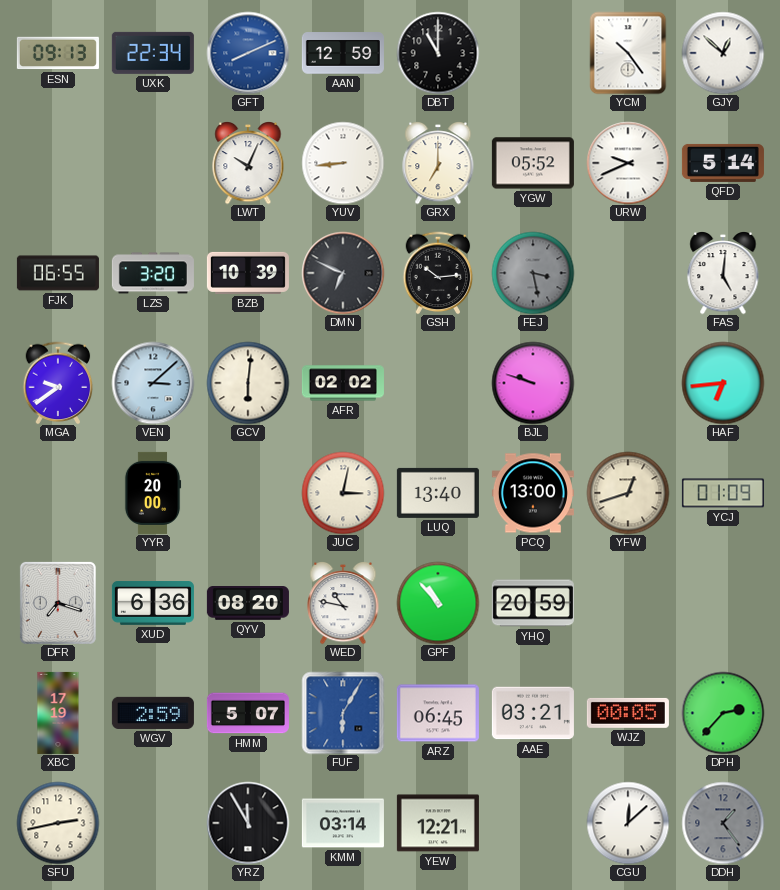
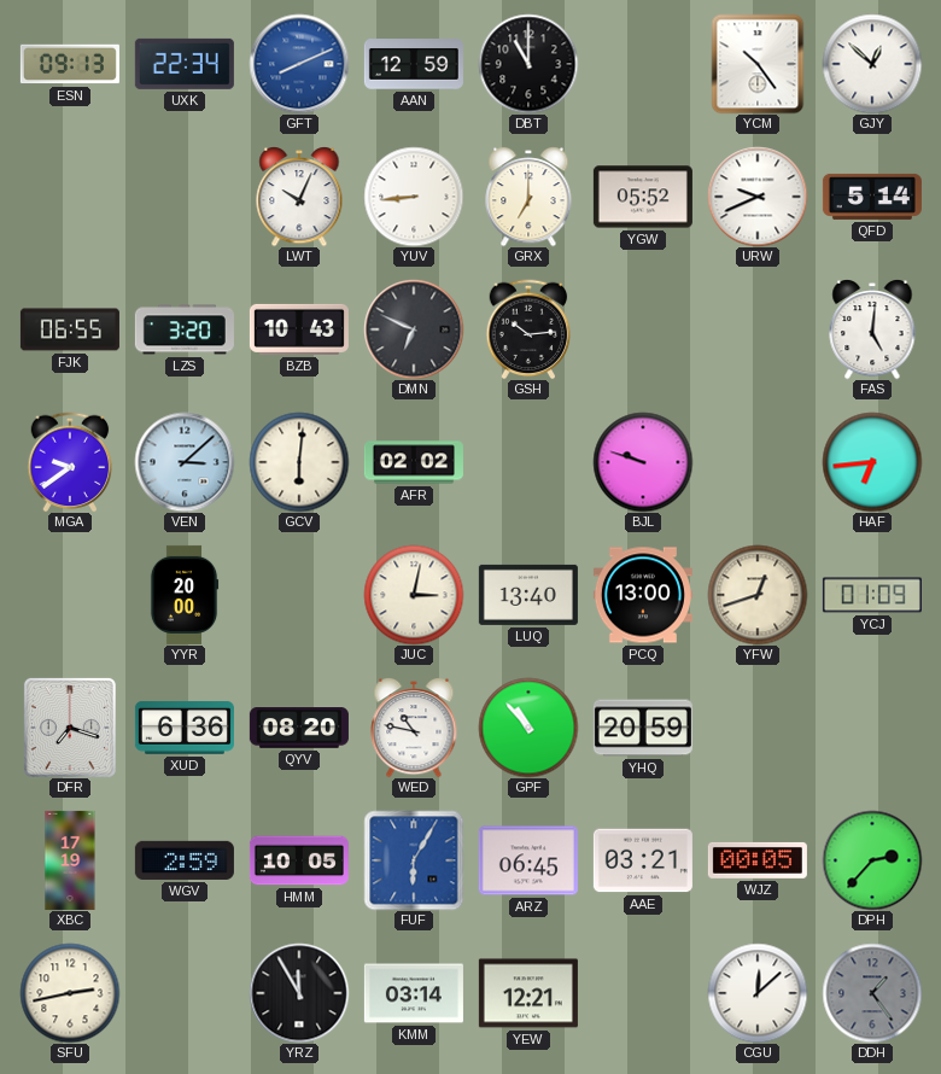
BZB: 10:39 -> 10:43
FEJ: 3:28 -> none
HMM: 5:07 -> 10:05
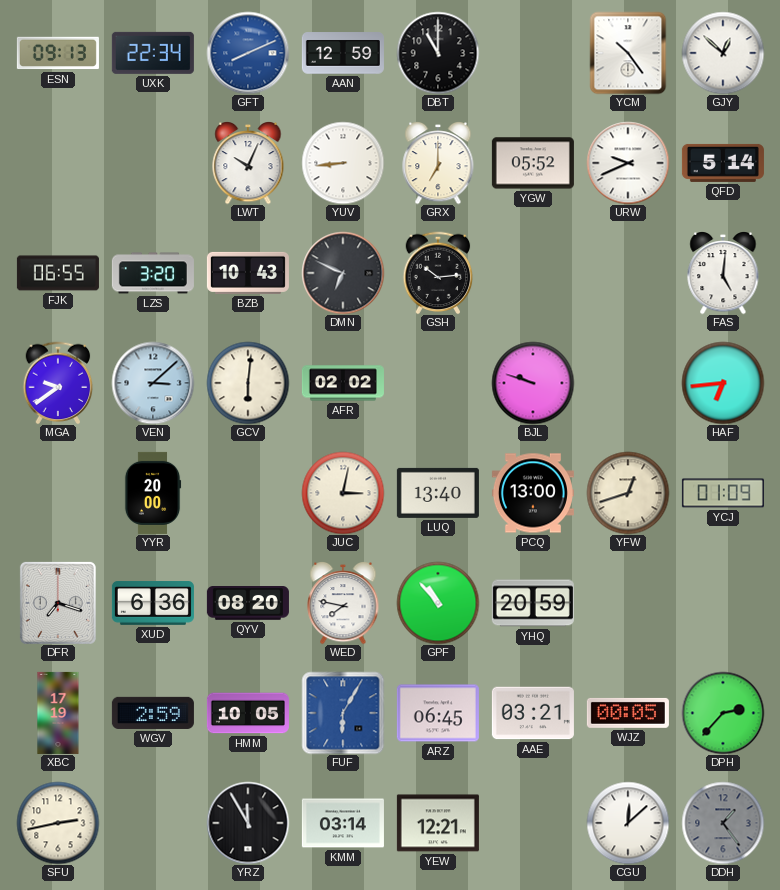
WED: 10:47 -> 7:47
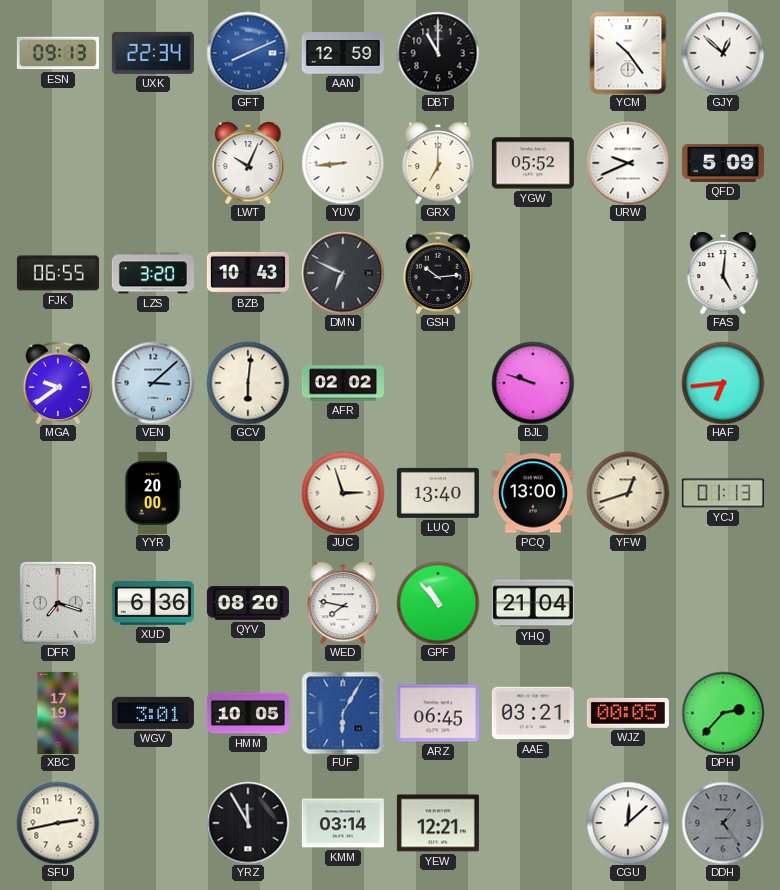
QFD: 5:14 -> 5:09
JUC: 3:02 -> 2:57
YCJ: 01:09 -> 01:13
YHQ: 20:59 -> 21:04
WGV: 2:59 -> 3:01
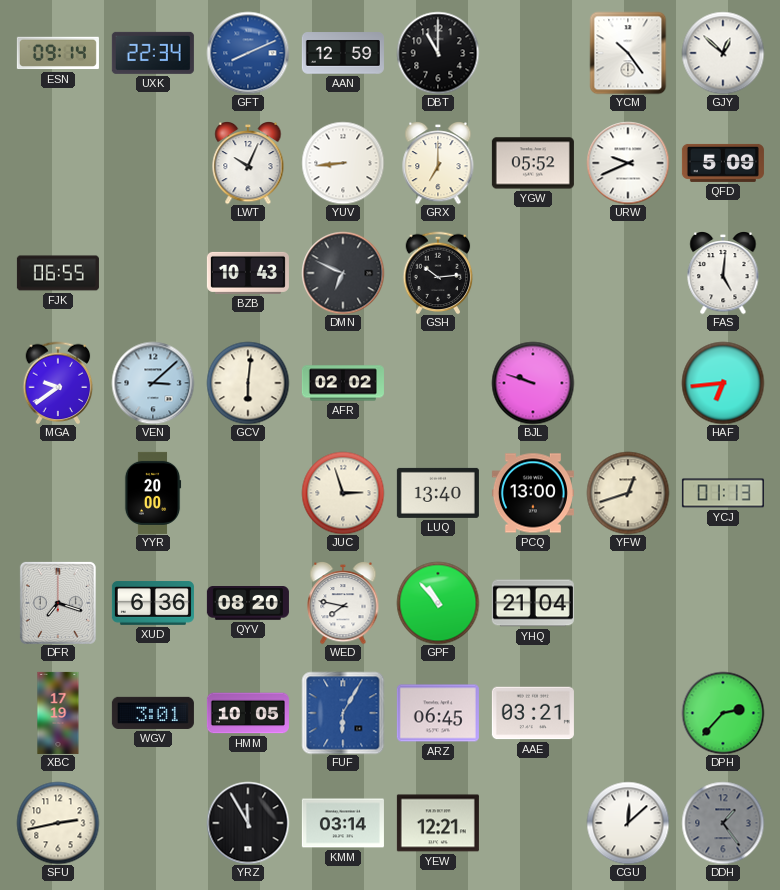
ESN: 09:13 -> 09:14
LZS: 3:20 -> none
WJZ: 00:05 -> none
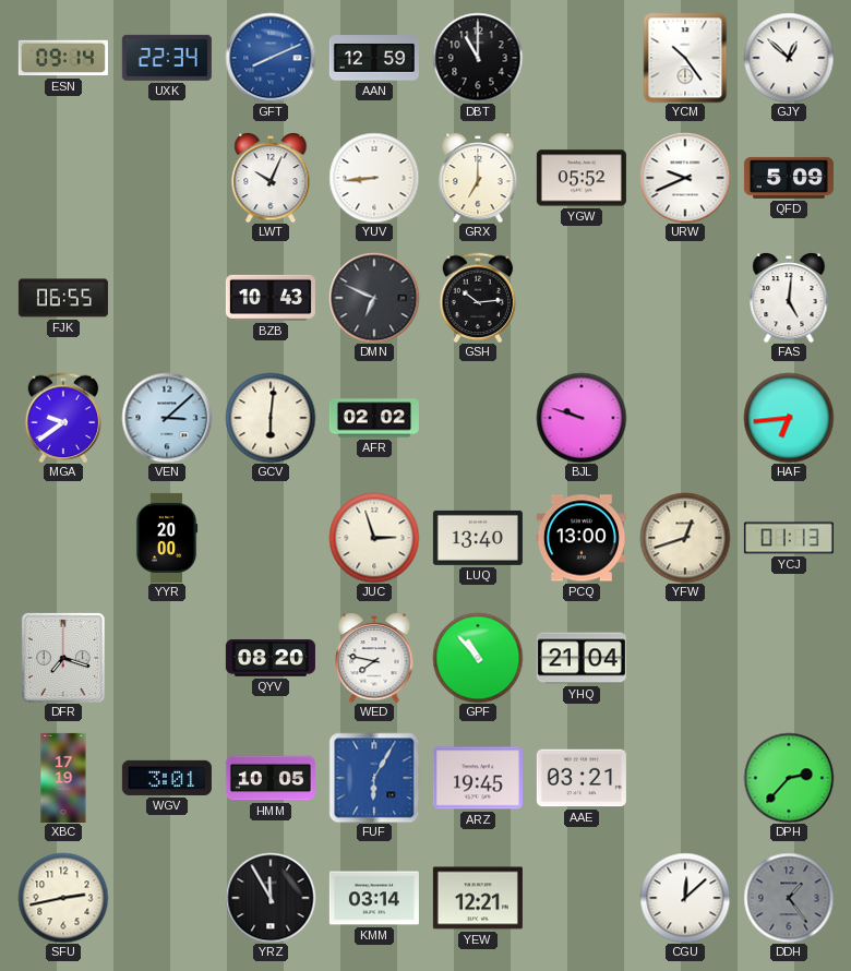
XUD: 6:36 -> none
ARZ: 06:45 -> 19:45
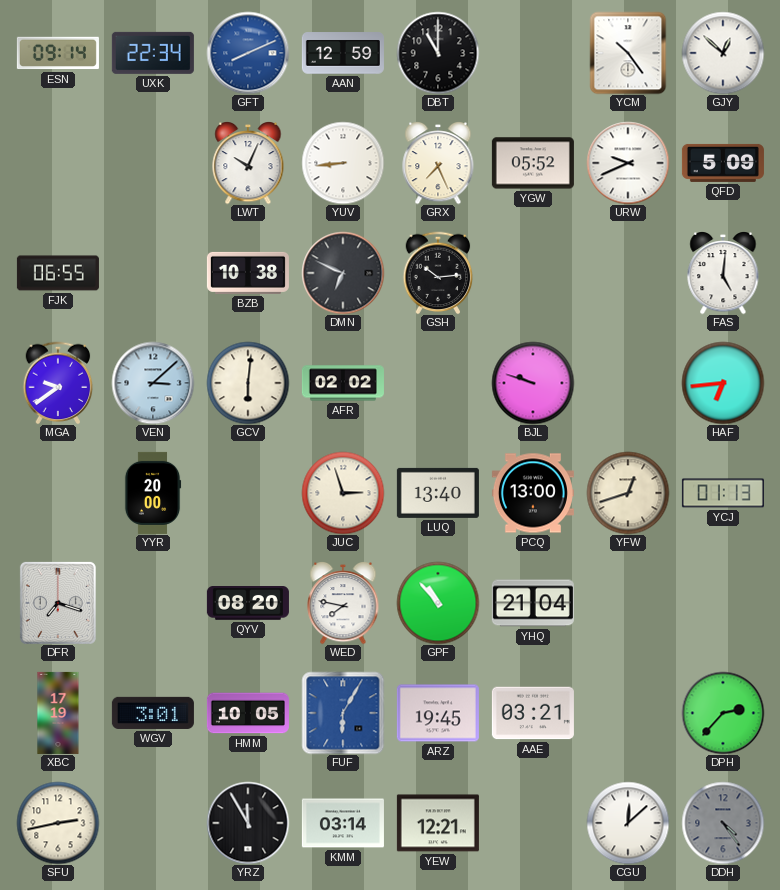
GRX: 7:00 -> 7:26
BZB: 10:43 -> 10:38
DDH: 1:24 -> 4:24
